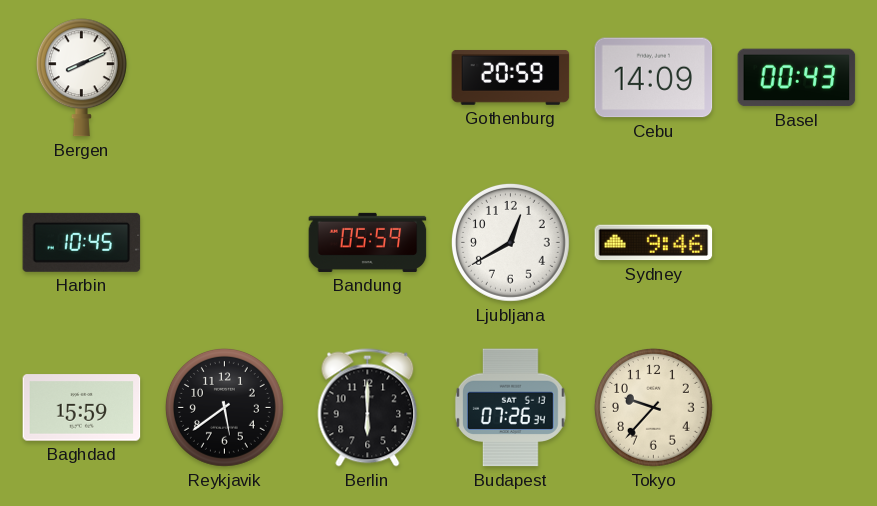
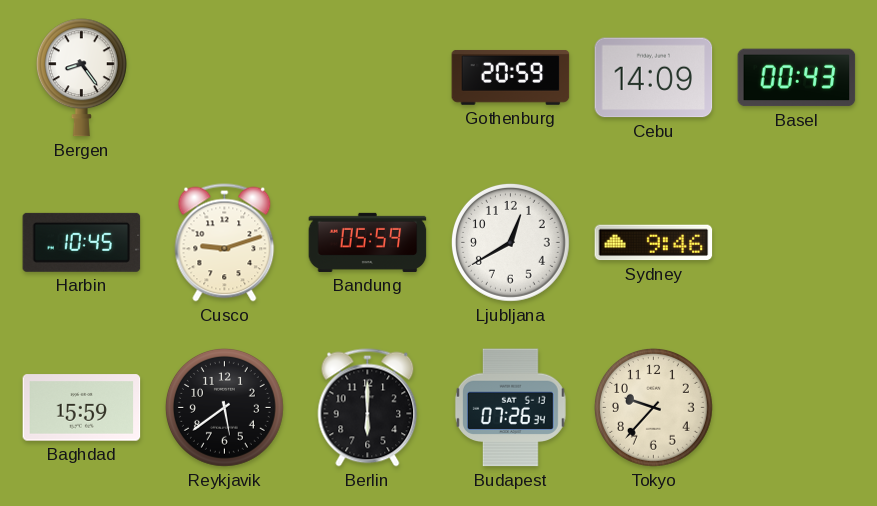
Bergen: 8:11 -> 8:24
Cusco: none -> 9:12
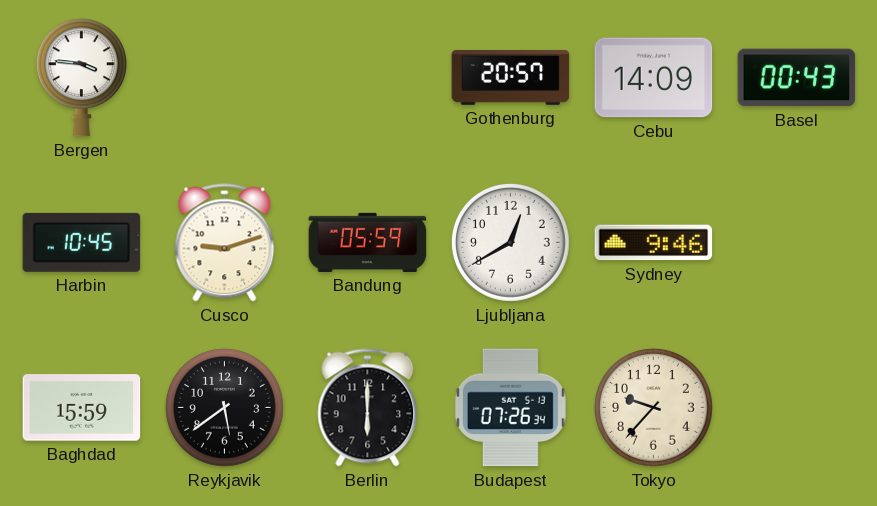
Bergen: 8:24 -> 3:46
Gothenburg: 20:59 -> 20:57
